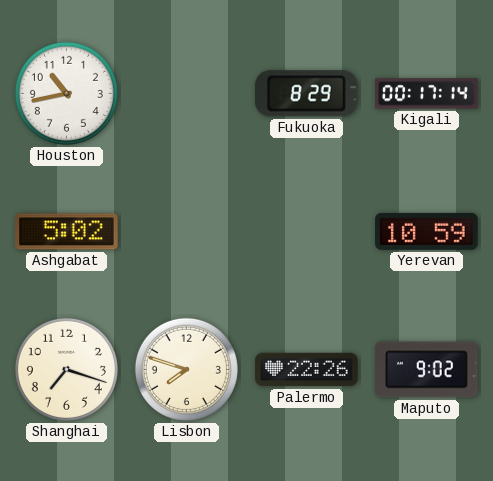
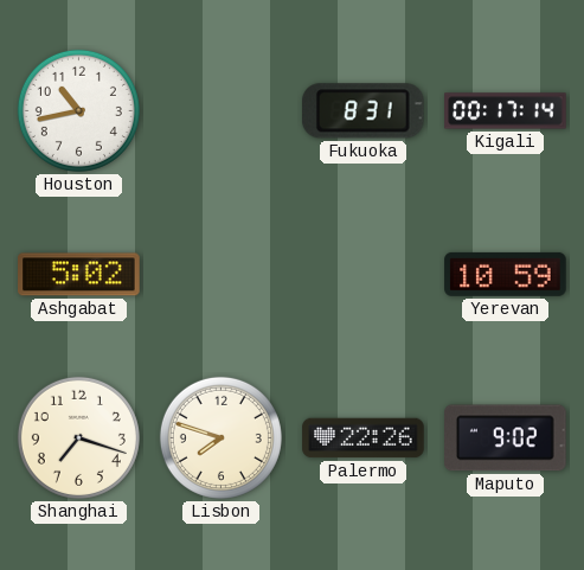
Fukuoka: 8:29 -> 8:31
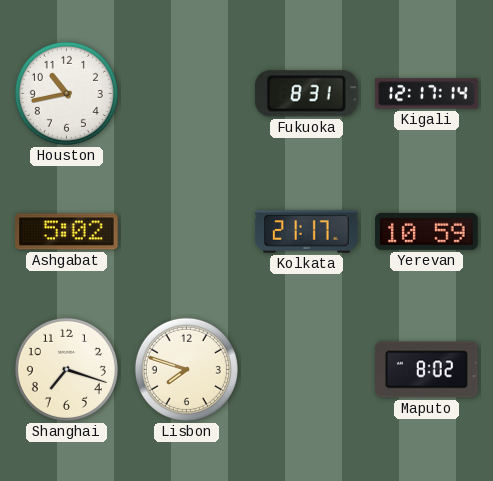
Kigali: 00:17 -> 12:17
Kolkata: none -> 21:17
Palermo: 22:26 -> none
Maputo: 9:02 -> 8:02
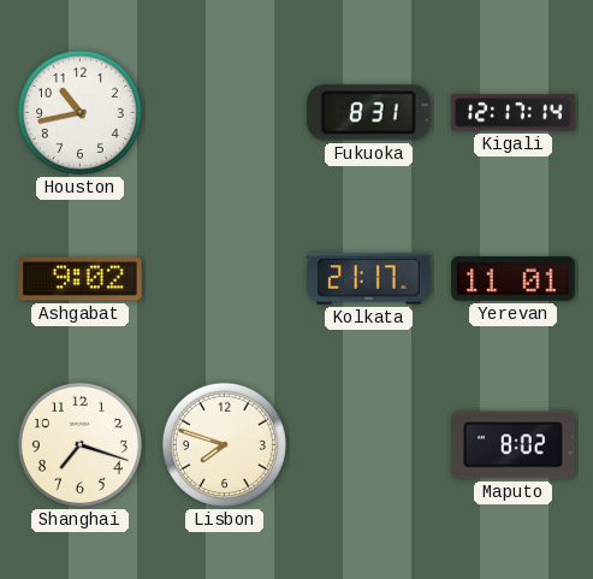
Ashgabat: 5:02 -> 9:02
Yerevan: 10:59 -> 11:01
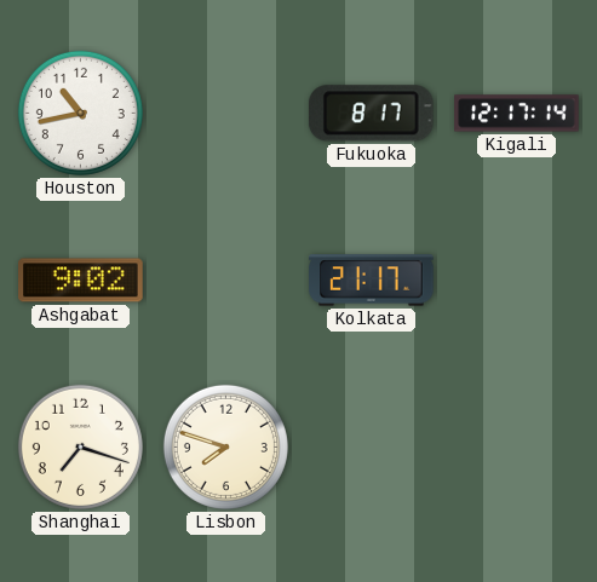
Fukuoka: 8:31 -> 8:17
Yerevan: 11:01 -> none
Maputo: 8:02 -> none
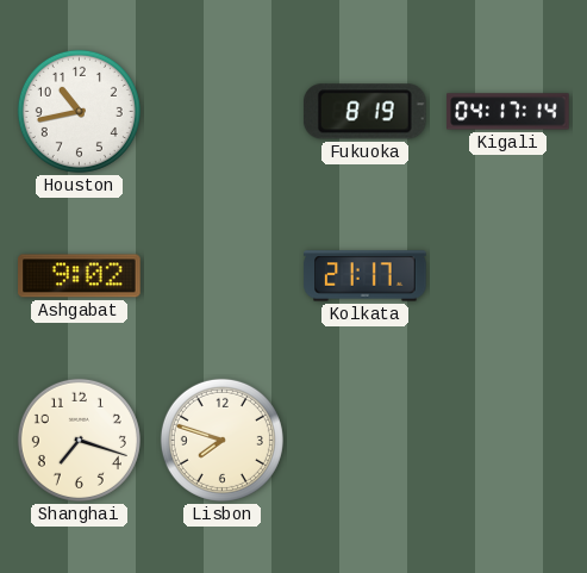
Fukuoka: 8:17 -> 8:19
Kigali: 12:17 -> 04:17
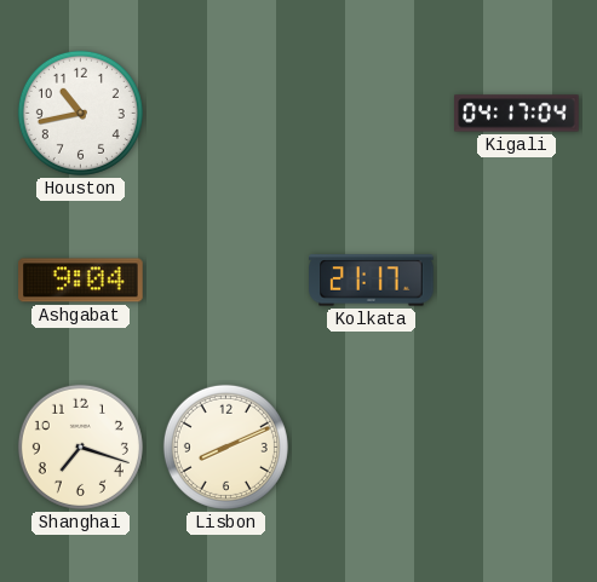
Fukuoka: 8:19 -> none
Kigali: 04:17:14 -> 04:17:04
Ashgabat: 9:02 -> 9:04
Lisbon: 7:48 -> 8:11
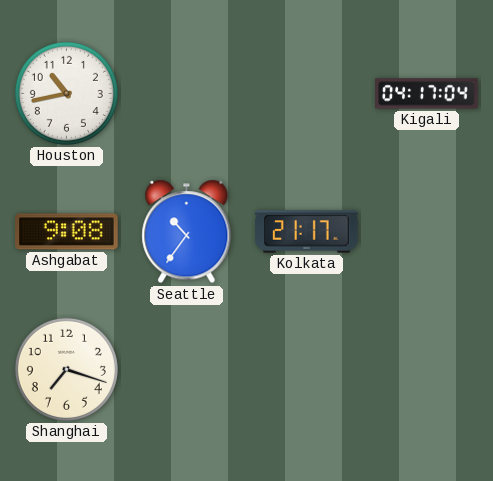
Ashgabat: 9:04 -> 9:08
Seattle: none -> 10:36
Lisbon: 8:11 -> none
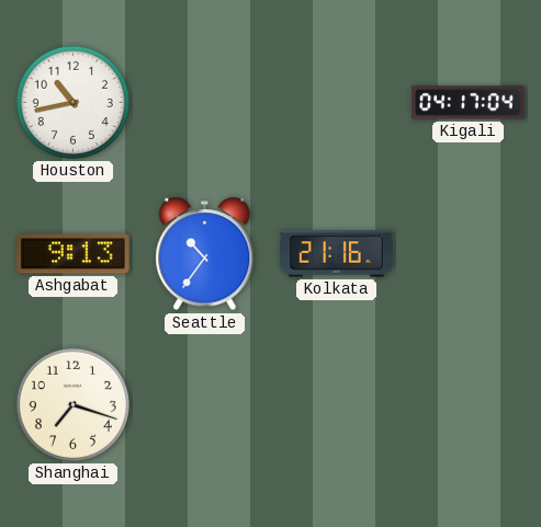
Ashgabat: 9:08 -> 9:13
Kolkata: 21:17 -> 21:16
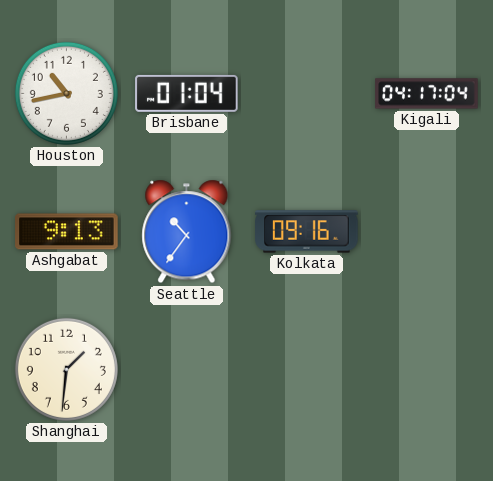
Brisbane: none -> 01:04
Kolkata: 21:16 -> 09:16
Shanghai: 7:18 -> 1:31
